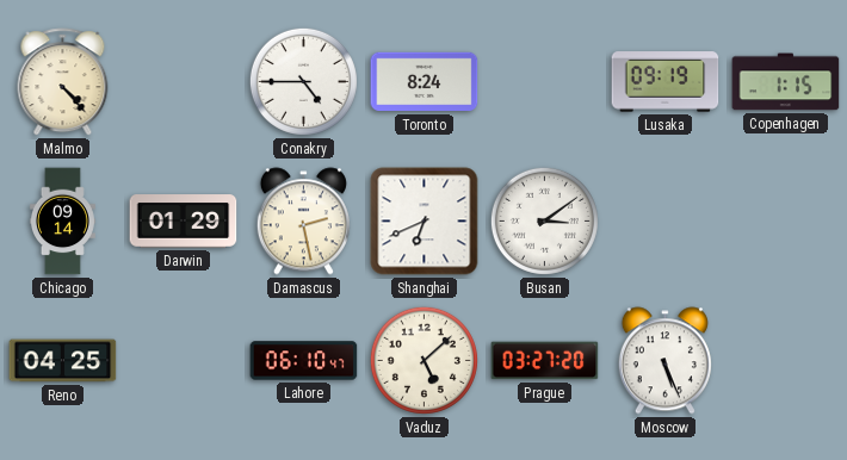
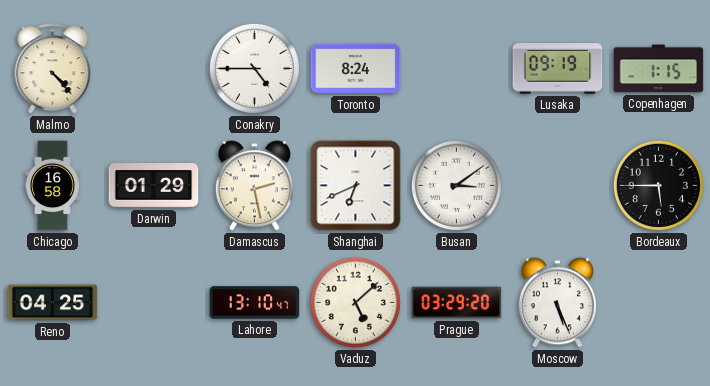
Chicago: 09:14 -> 16:58
Bordeaux: none -> 5:45
Lahore: 06:10 -> 13:10
Prague: 03:27 -> 03:29
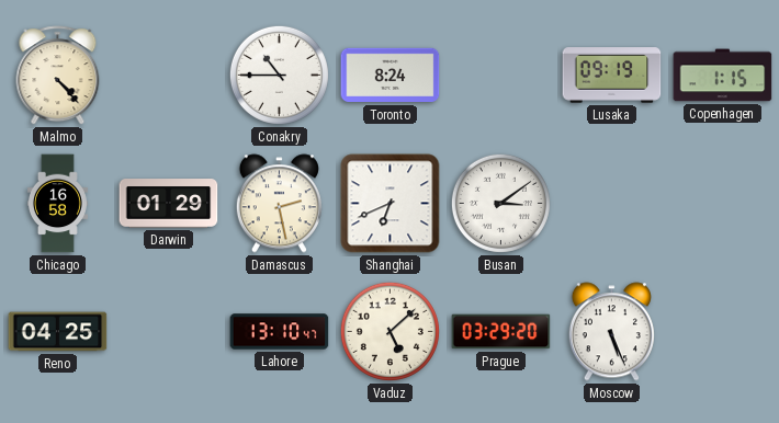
Conakry: 4:45 -> 10:45
Bordeaux: 5:45 -> none
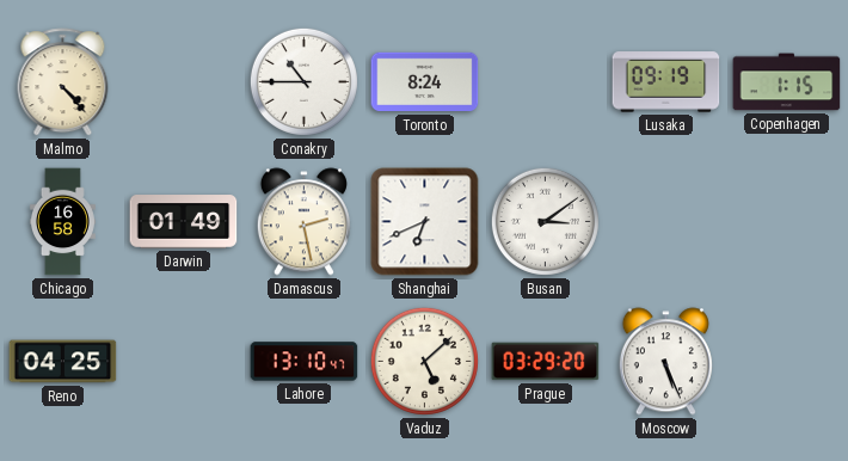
Darwin: 01:29 -> 01:49
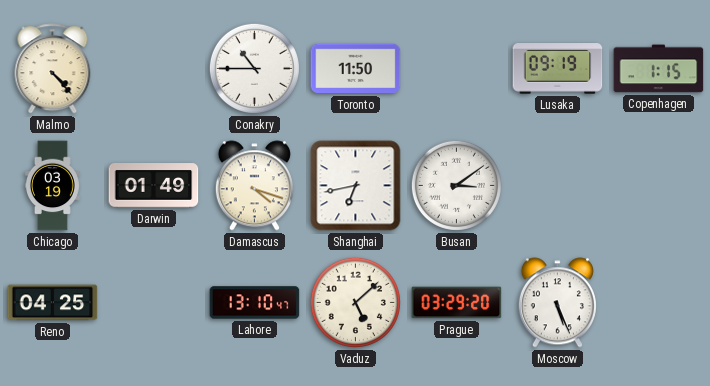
Toronto: 8:24 -> 11:50
Chicago: 16:58 -> 03:19
Damascus: 2:28 -> 4:18
Shanghai: 6:41 -> 6:43
